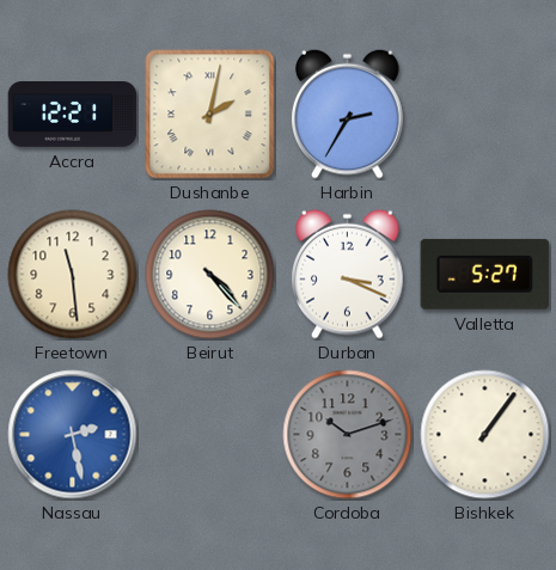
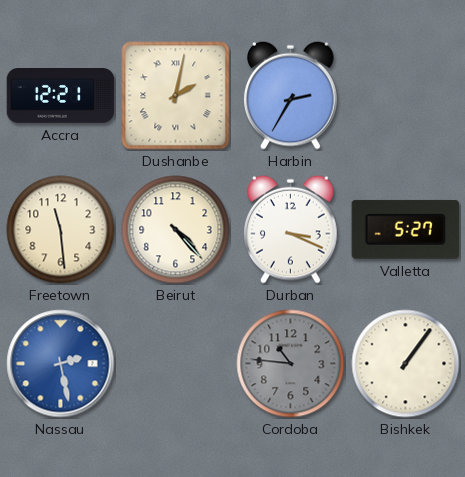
Cordoba: 10:12 -> 10:46
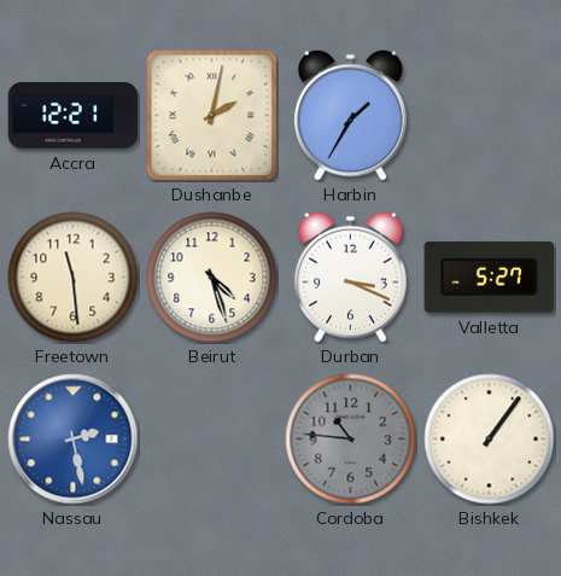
Harbin: 2:35 -> 1:35
Beirut: 4:23 -> 4:27
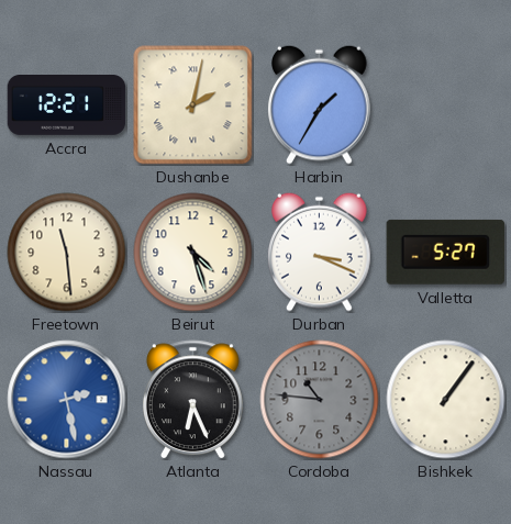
Atlanta: none -> 6:26
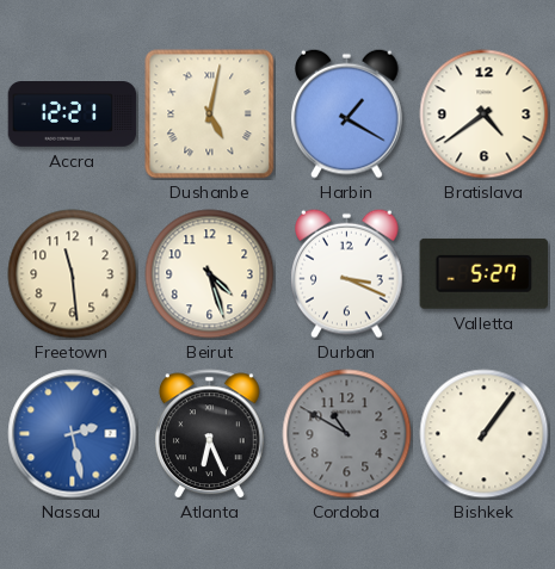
Dushanbe: 2:02 -> 5:02
Harbin: 1:35 -> 1:20
Bratislava: none -> 4:39
Cordoba: 10:46 -> 10:50
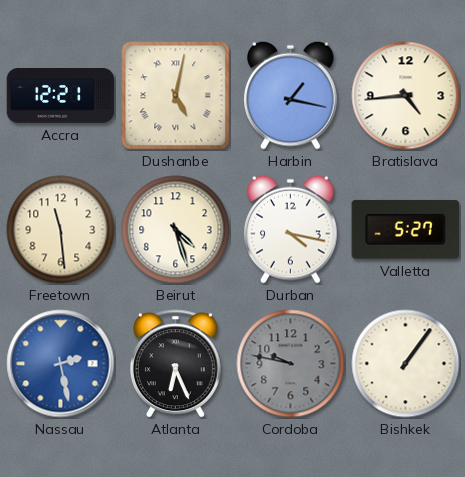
Harbin: 1:20 -> 1:17
Bratislava: 4:39 -> 4:44
Durban: 3:19 -> 4:17
Cordoba: 10:50 -> 9:47
